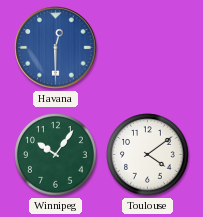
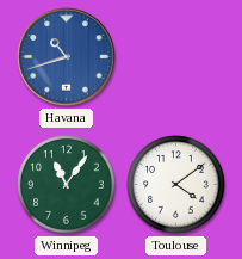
Havana: 12:30 -> 10:42
Winnipeg: 10:06 -> 11:06
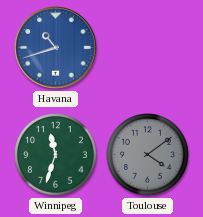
Winnipeg: 11:06 -> 11:33
Toulouse dial: white -> grey
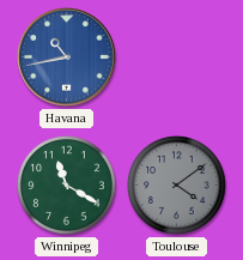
Havana: 10:42 -> 10:43
Winnipeg: 11:33 -> 11:20
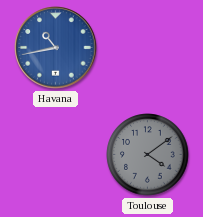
Winnipeg: 11:20 -> none
